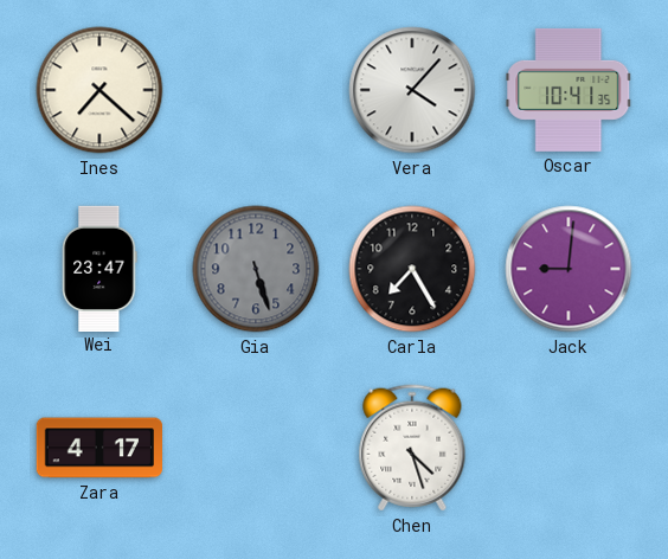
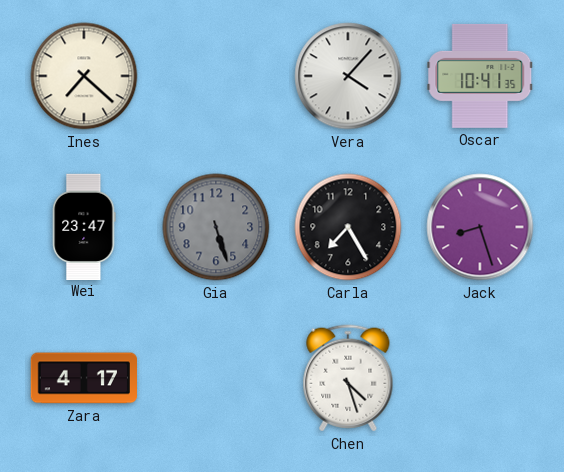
Jack: 9:01 -> 8:27
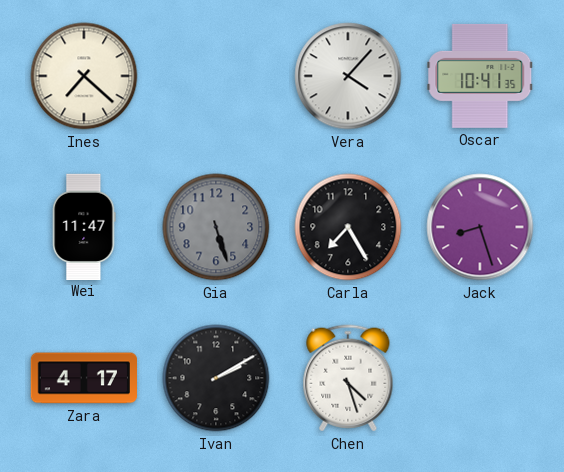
Wei: 23:47 -> 11:47
Ivan: none -> 2:10
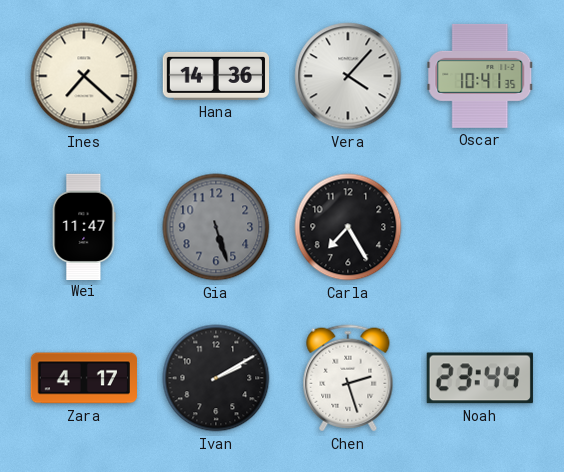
Hana: none -> 14:36
Jack: 8:27 -> none
Chen: 4:27 -> 2:27
Noah: none -> 23:44
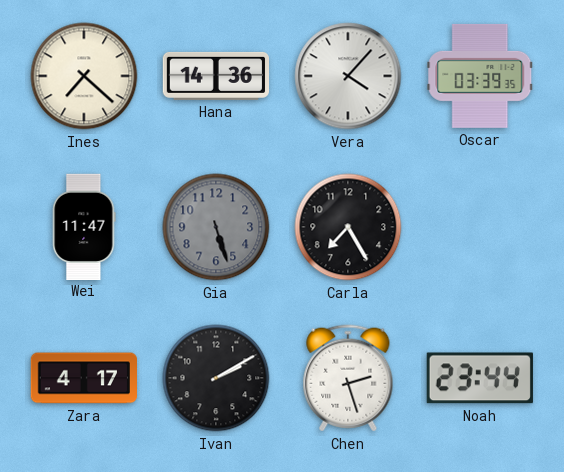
Oscar: 10:41 -> 03:39
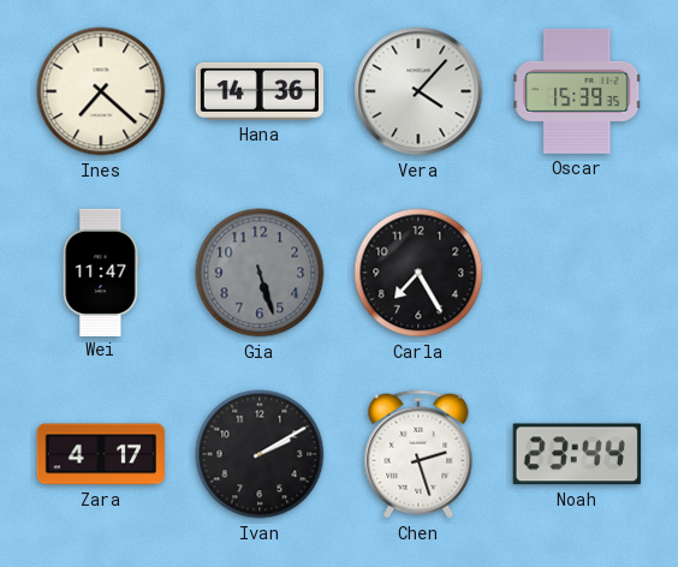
Oscar: 03:39 -> 15:39
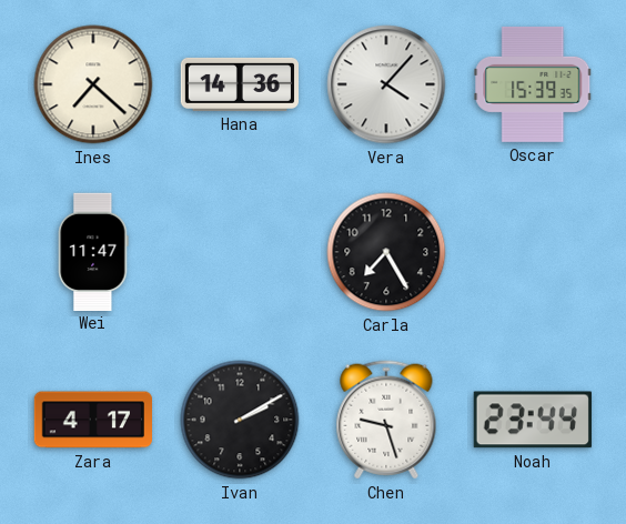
Gia: 5:27 -> none
Chen: 2:27 -> 9:27
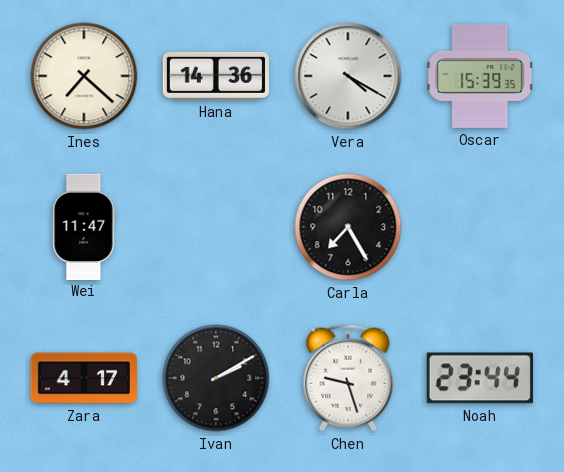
Vera: 4:07 -> 4:20
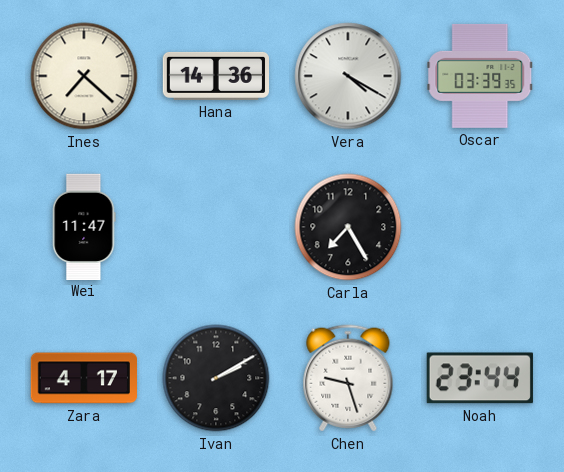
Oscar: 15:39 -> 03:39
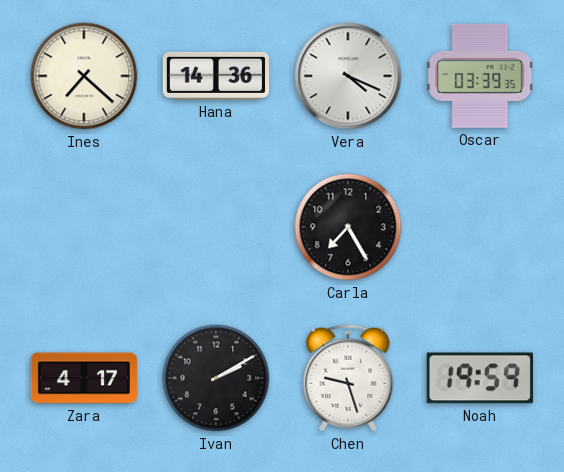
Vera: 4:20 -> 4:19
Wei: 11:47 -> none
Noah: 23:44 -> 19:59
